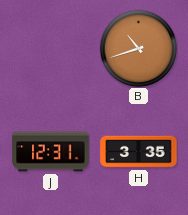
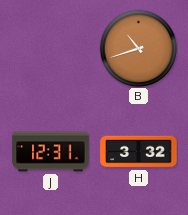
H: 3:35 -> 3:32
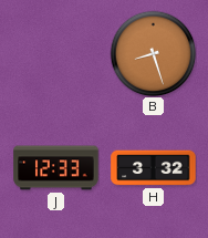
B: 10:42 -> 8:27
J: 12:31 -> 12:33
